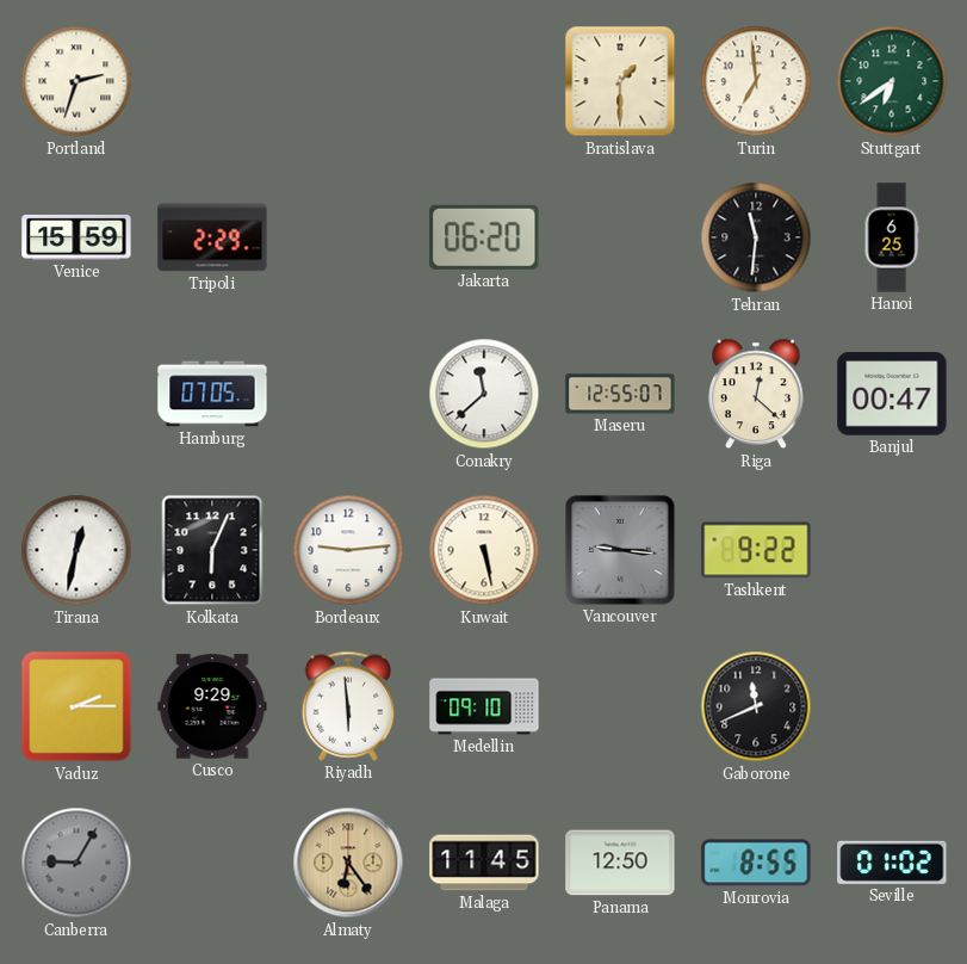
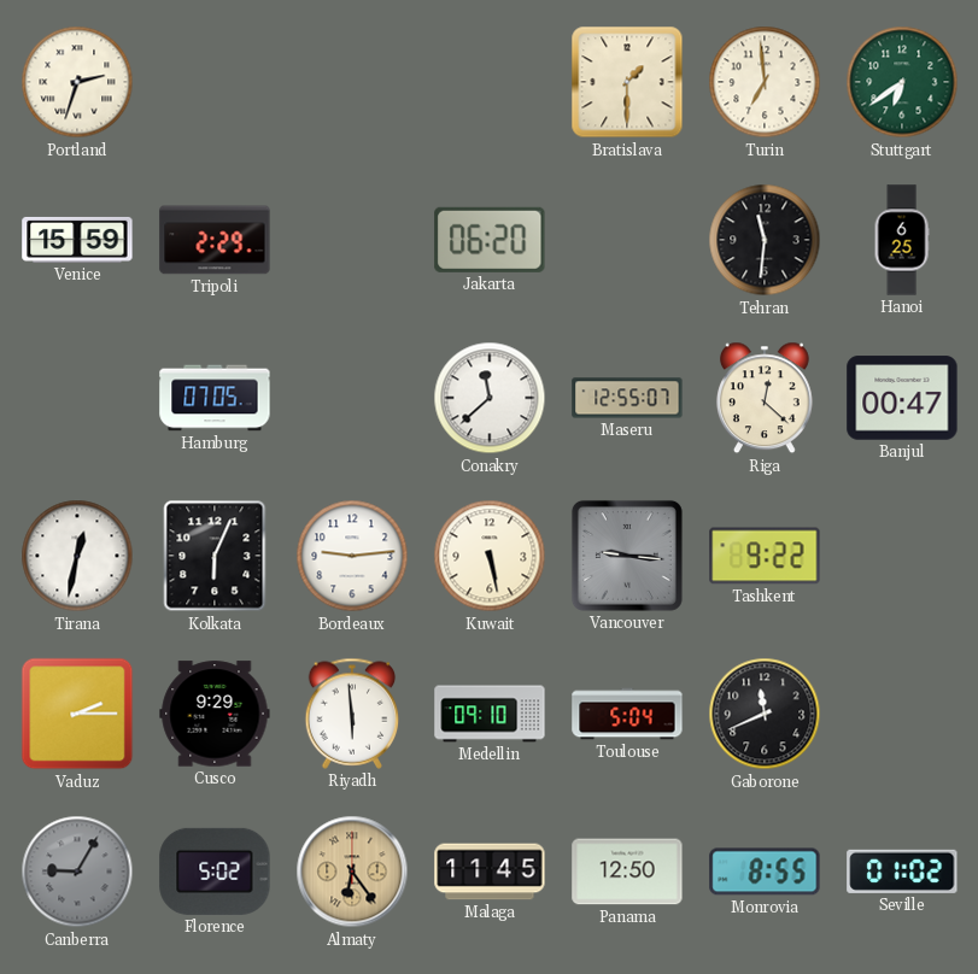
Toulouse: none -> 5:04
Florence: none -> 5:02
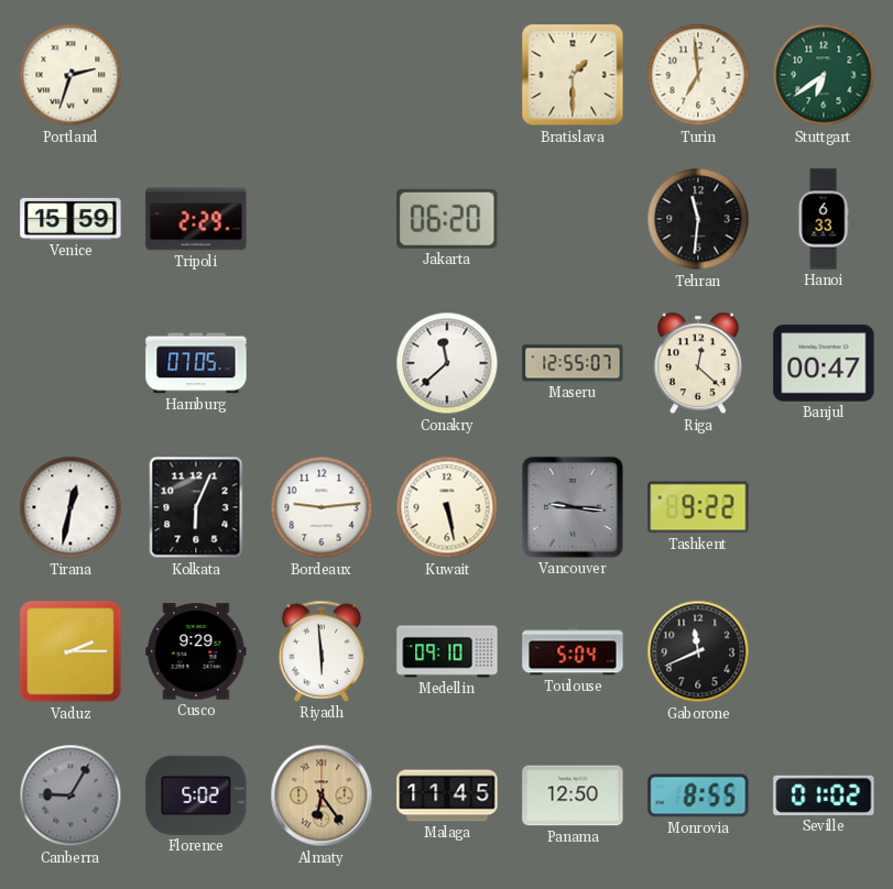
Hanoi: 6:25 -> 6:33
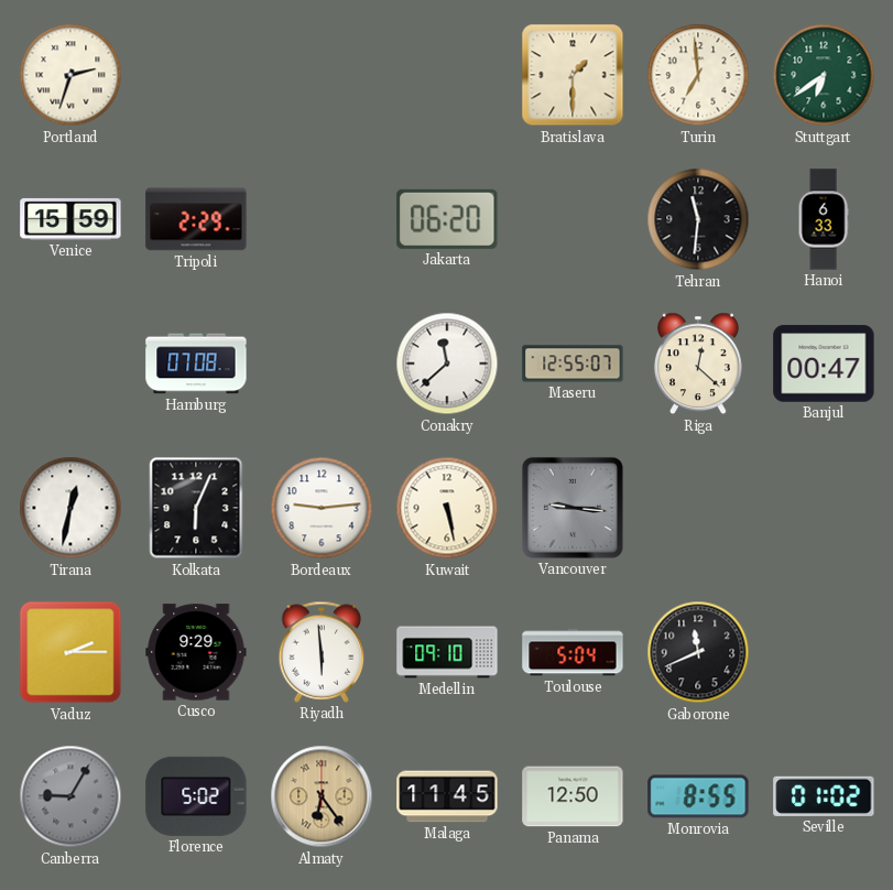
Hamburg: 07:05 -> 07:08
Tashkent: 9:22 -> none
